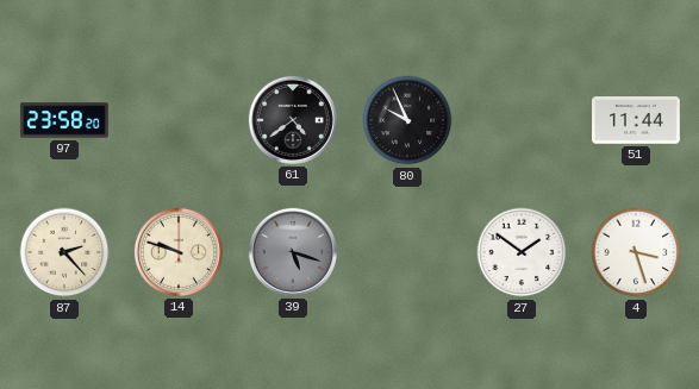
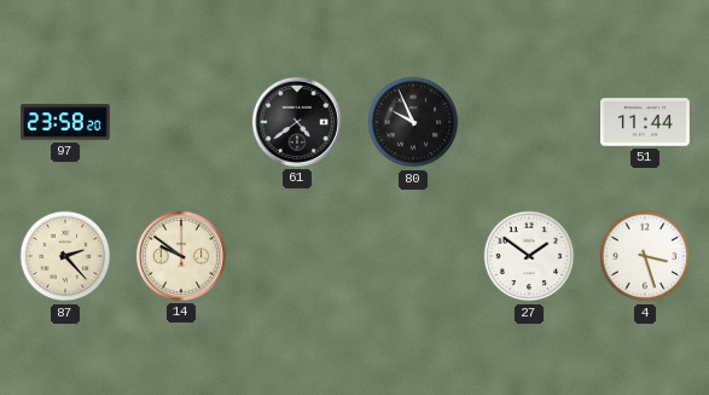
14: 9:48 -> 9:51
39: 5:18 -> none
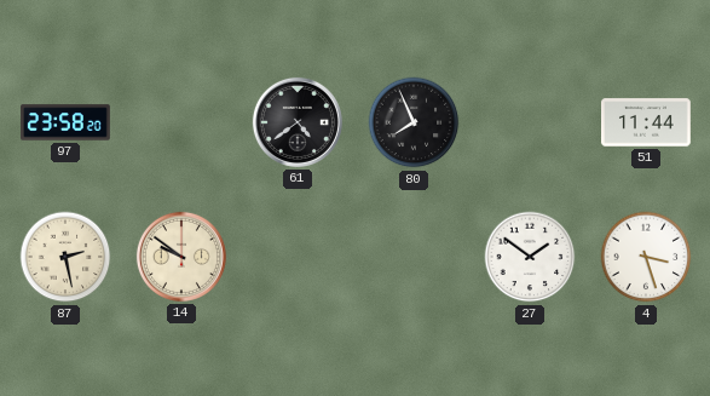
80: 9:56 -> 7:56
87: 2:23 -> 2:28
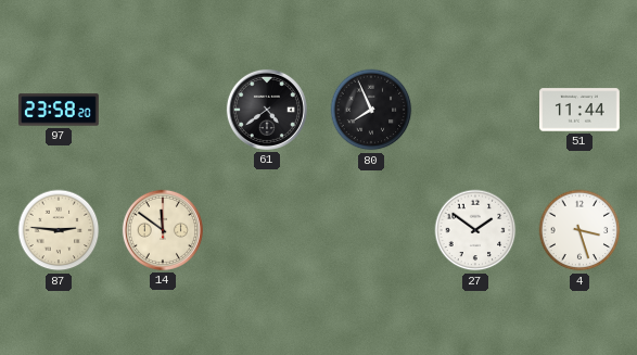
87: 2:28 -> 2:46
14: 9:51 -> 11:51
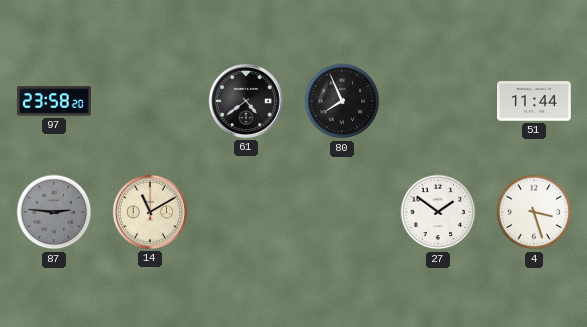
87 dial: cream -> grey
14: 11:51 -> 11:10
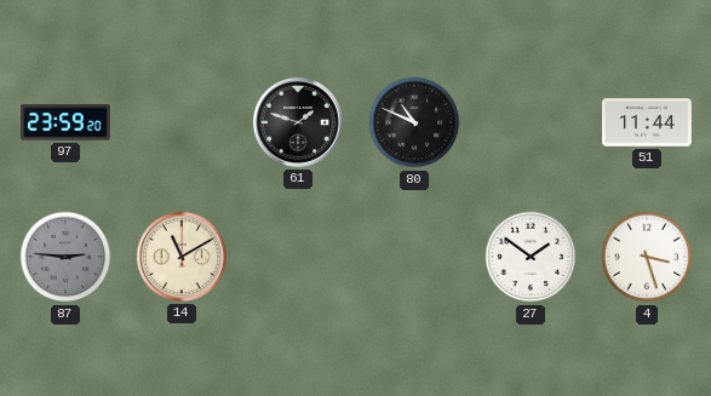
97: 23:58 -> 23:59
61: 4:39 -> 1:48
80: 7:56 -> 10:49
